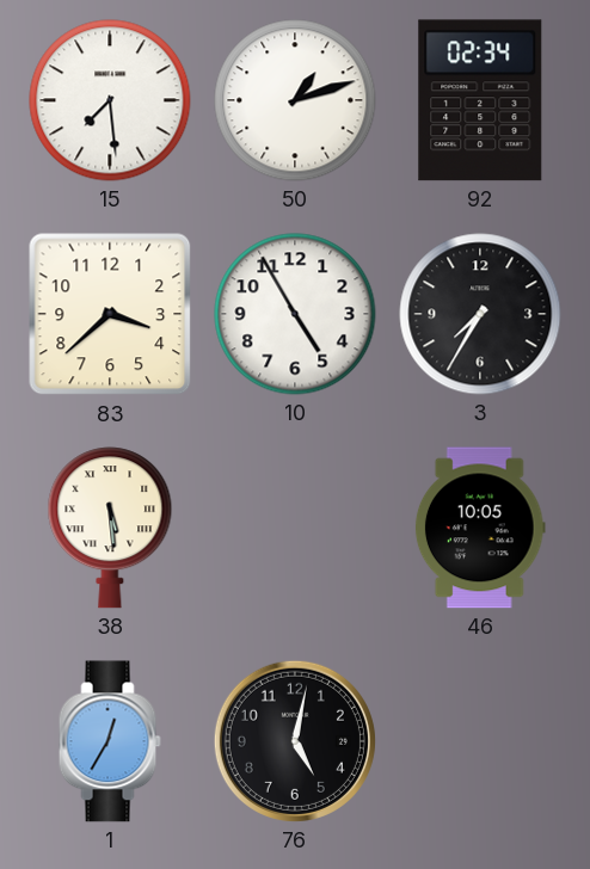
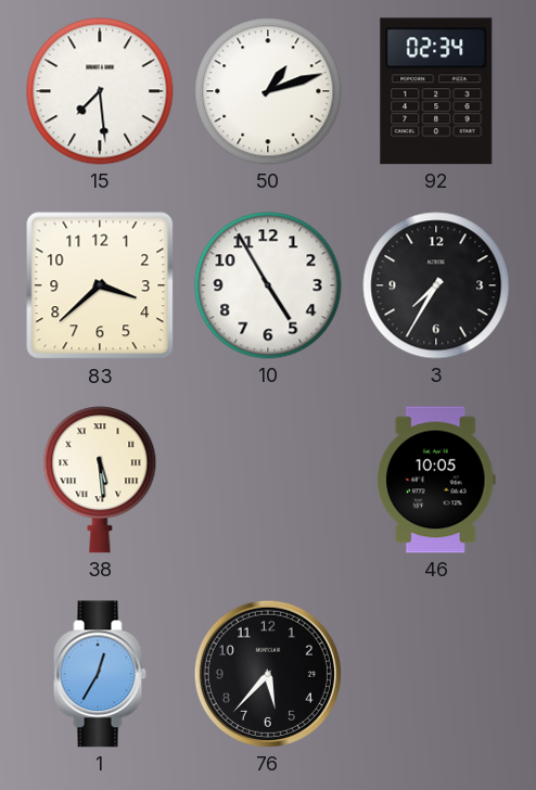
76: 5:02 -> 5:37
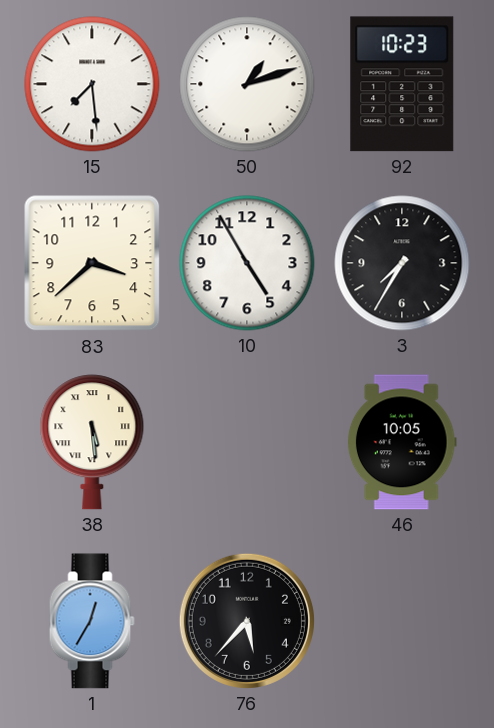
92: 02:34 -> 10:23
